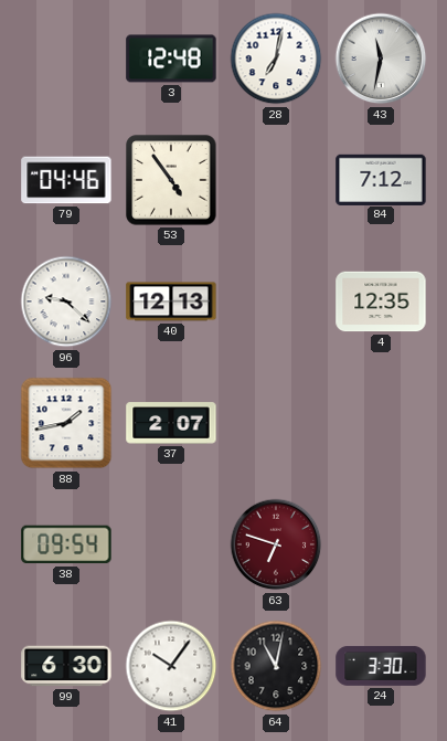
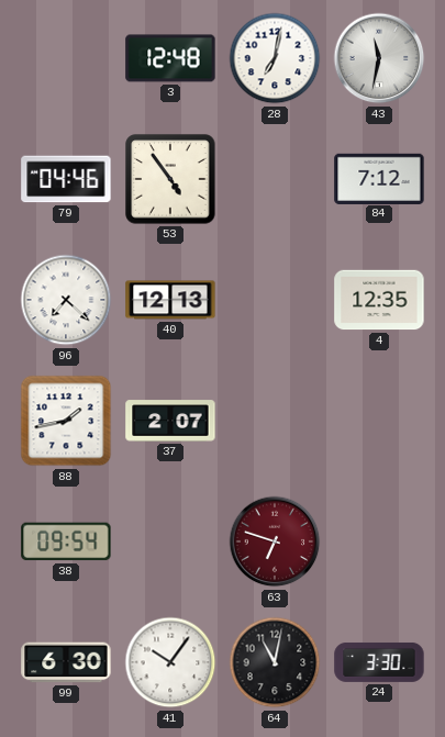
96: 9:22 -> 7:22
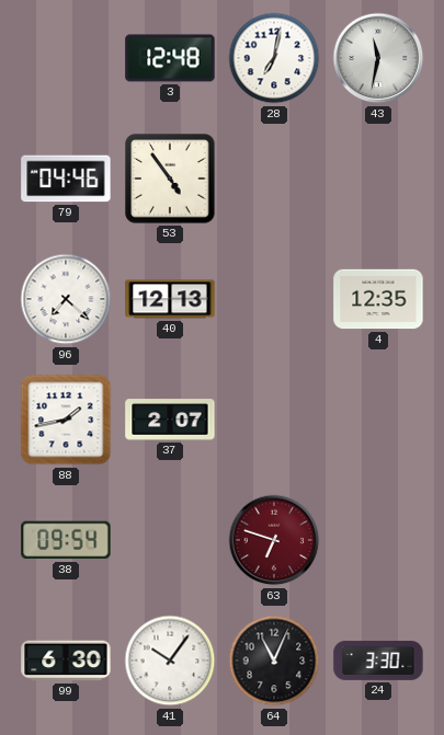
84: 7:12 -> none
64: 11:02 -> 11:04
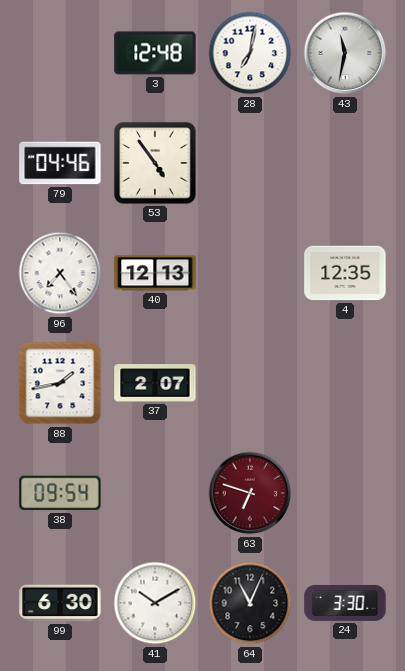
96: 7:22 -> 7:24
41: 10:06 -> 10:10
